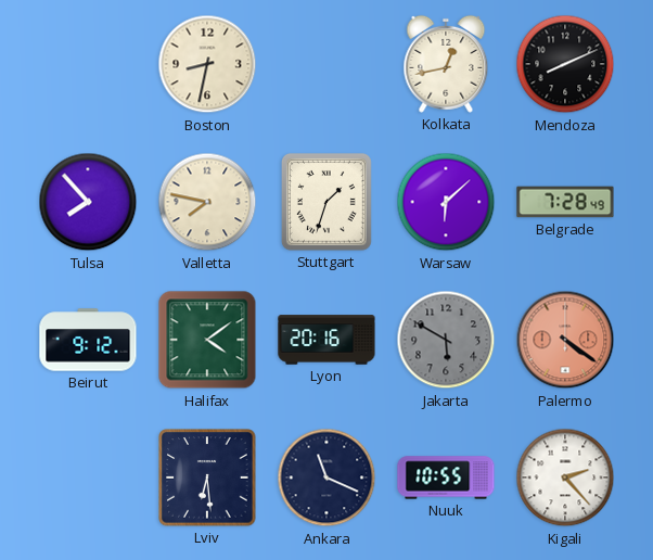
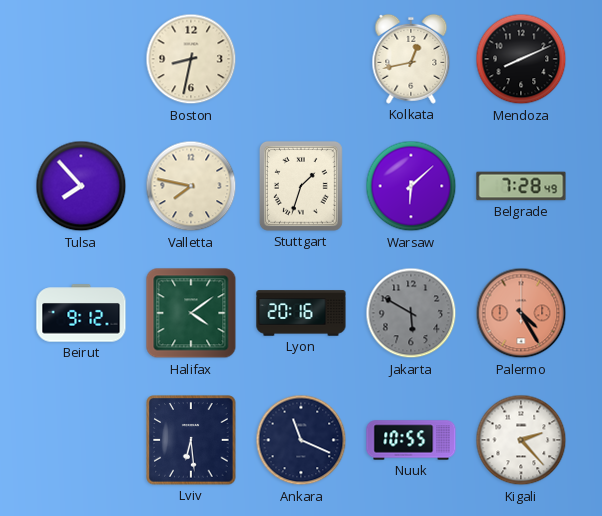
Palermo: 4:21 -> 4:25
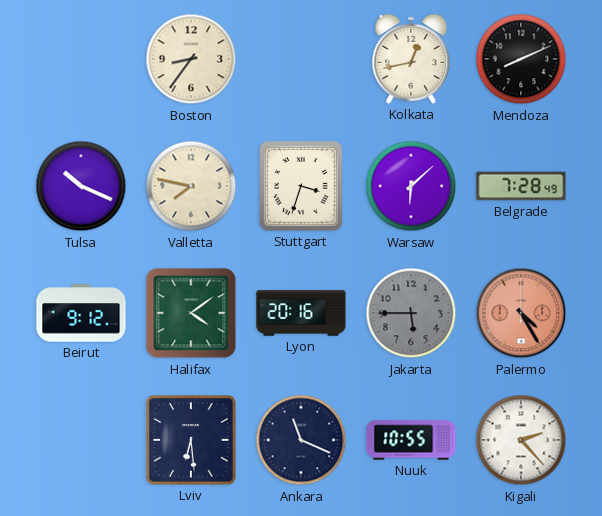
Boston: 8:32 -> 8:36
Tulsa: 7:53 -> 10:19
Stuttgart: 1:33 -> 3:33
Jakarta: 5:50 -> 5:45
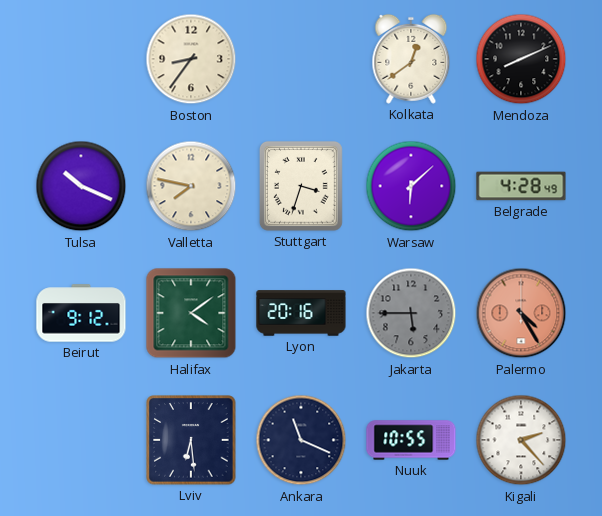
Kolkata: 12:43 -> 12:39
Belgrade: 7:28 -> 4:28
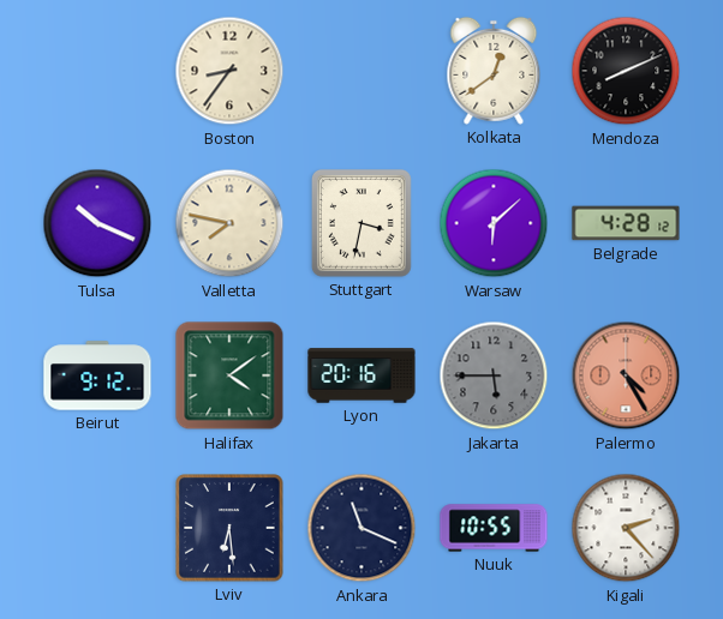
Stuttgart: 3:33 -> 3:32
Belgrade: 4:28:49 -> 4:28:12
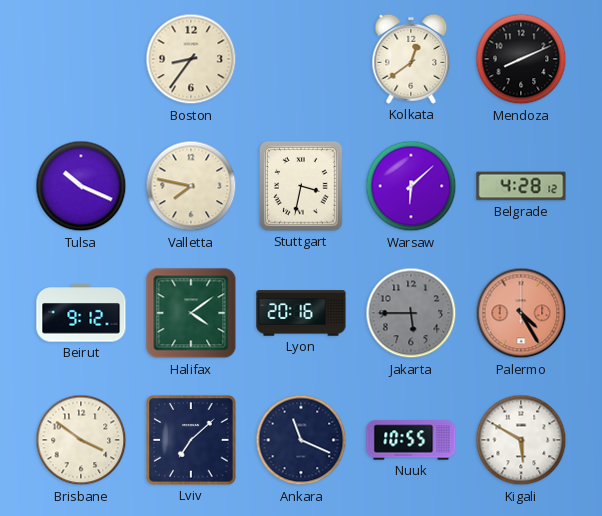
Brisbane: none -> 3:51
Lviv: 6:29 -> 7:08
Kigali: 2:23 -> 5:50
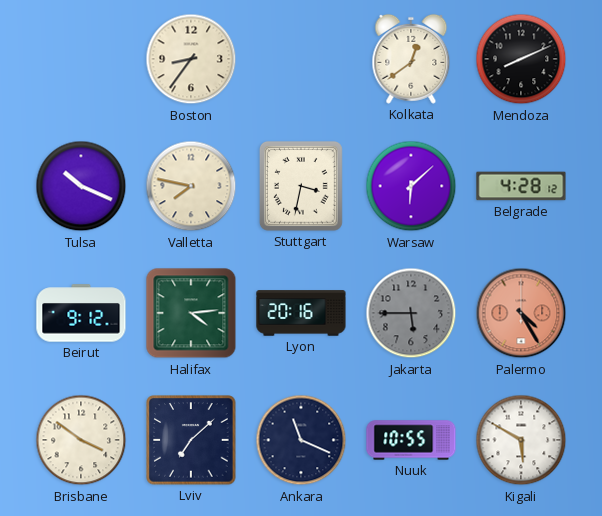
Halifax: 4:09 -> 4:14
